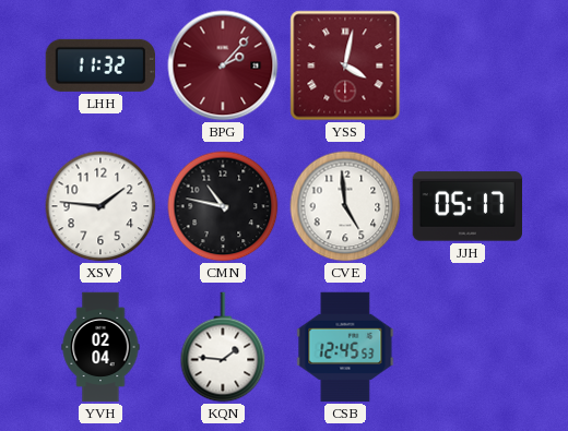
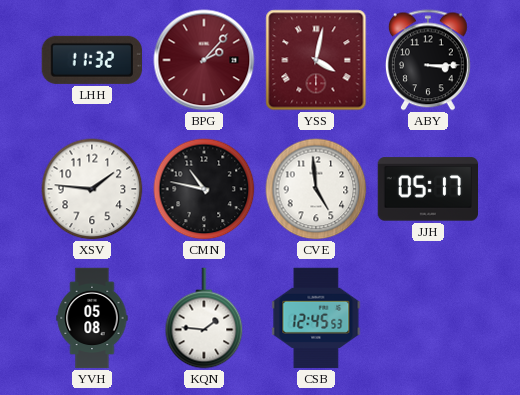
ABY: none -> 3:15
YVH: 02:04 -> 05:08
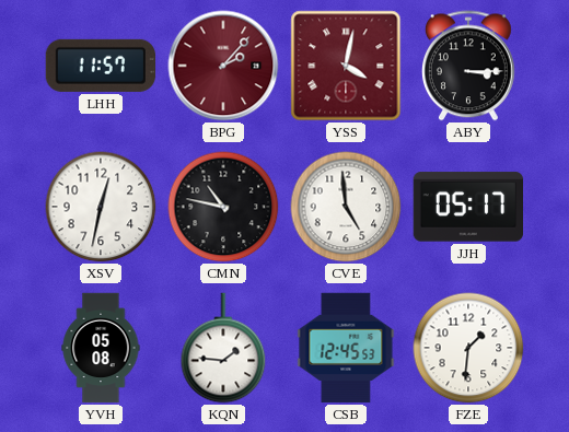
LHH: 11:32 -> 11:57
XSV: 1:46 -> 12:32
FZE: none -> 1:31
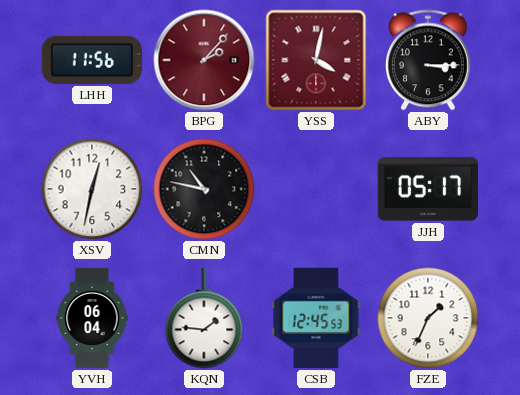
LHH: 11:57 -> 11:56
CVE: 4:59 -> none
YVH: 05:08 -> 06:04
FZE: 1:31 -> 1:34
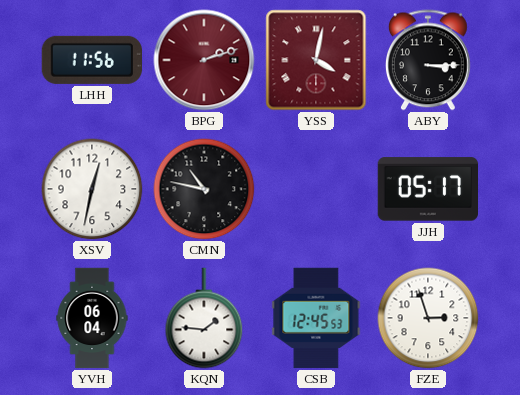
BPG: 2:07 -> 2:12
FZE: 1:34 -> 2:57
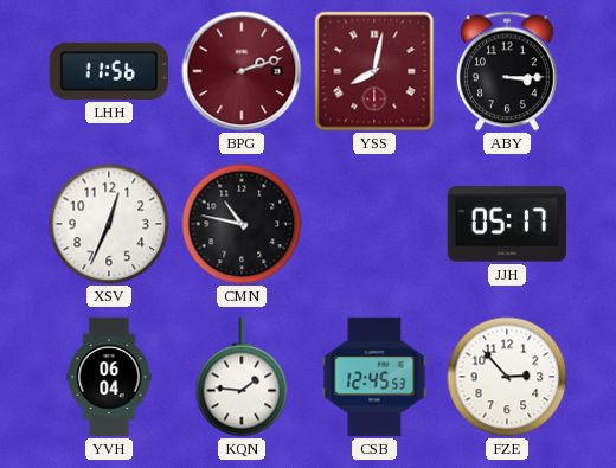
YSS: 4:02 -> 8:02
XSV: 12:32 -> 12:34
FZE: 2:57 -> 2:53
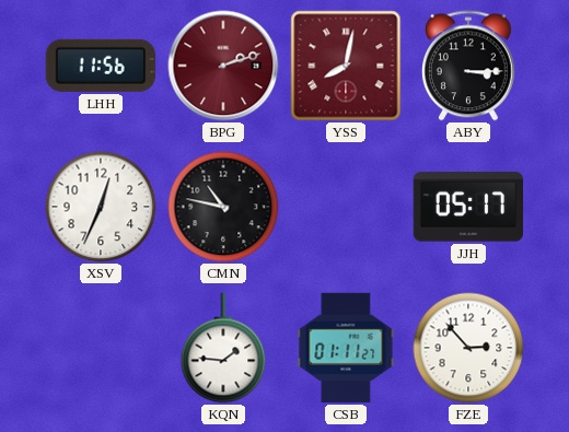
YVH: 06:04 -> none
CSB: 12:45 -> 01:11
